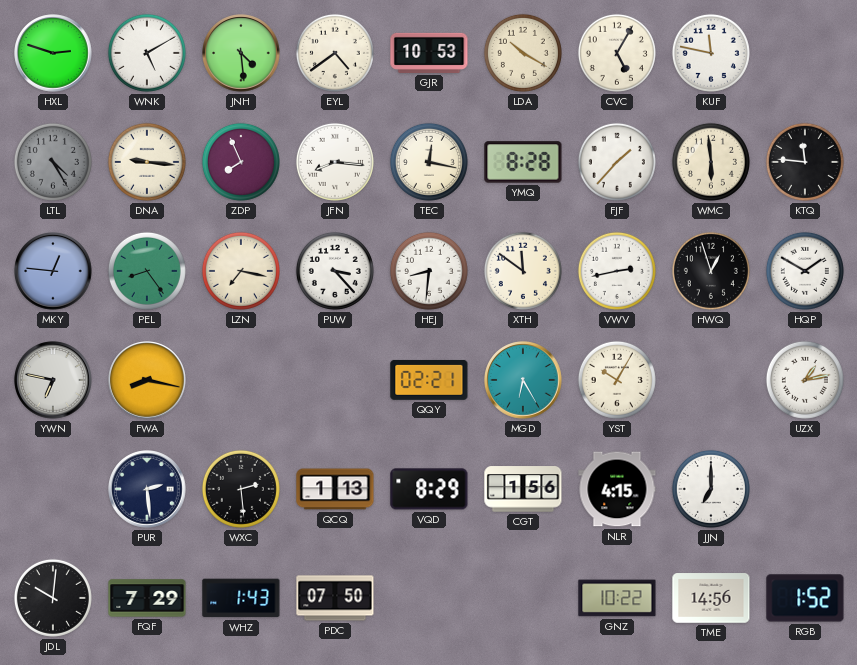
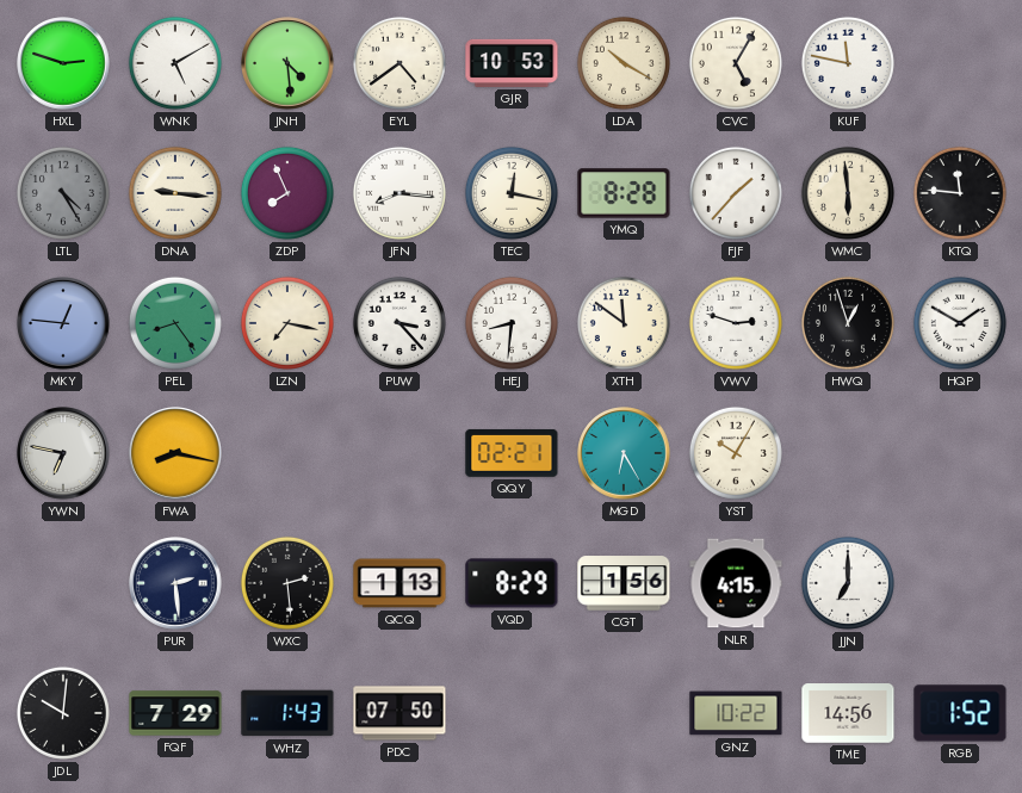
VWV: 2:43 -> 2:48
UZX: 1:13 -> none
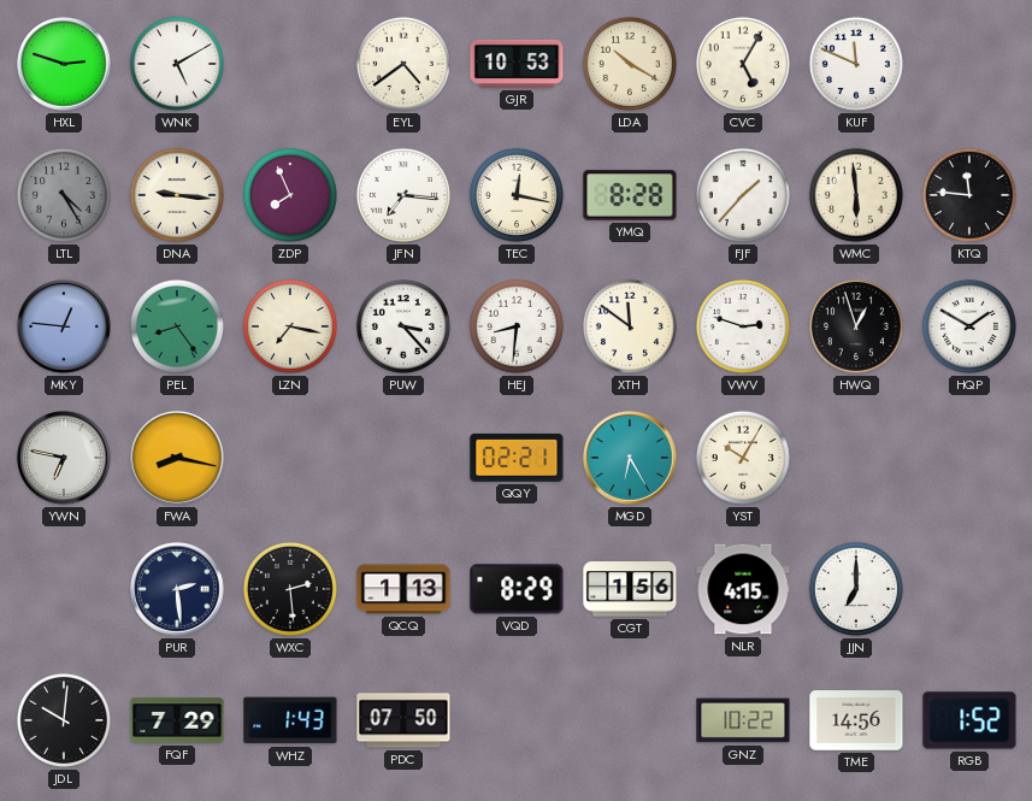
JNH: 4:29 -> none
KUF: 11:47 -> 11:49
JFN: 8:16 -> 7:16
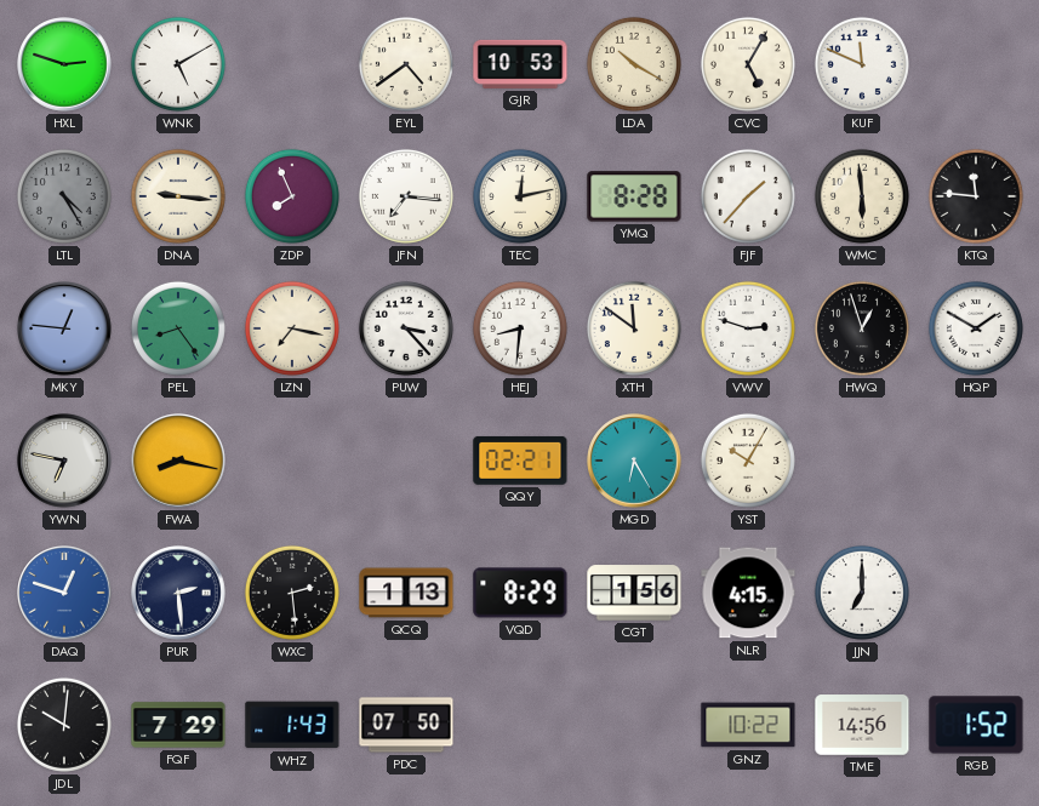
TEC: 12:17 -> 12:13
DAQ: none -> 12:48
